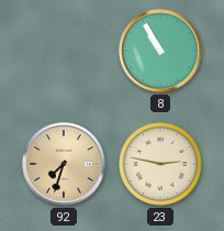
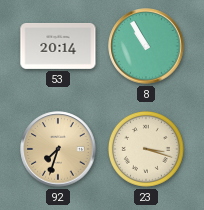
53: none -> 20:14
23: 2:47 -> 3:18
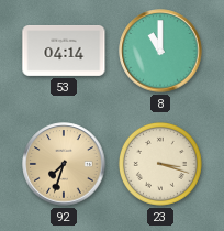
53: 20:14 -> 04:14
8: 10:55 -> 11:00
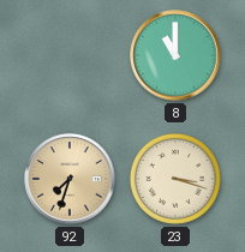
53: 04:14 -> none
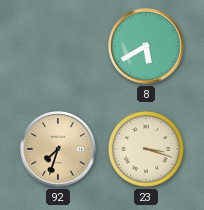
8: 11:00 -> 5:40
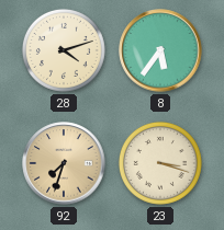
28: none -> 4:12
8: 5:40 -> 5:36
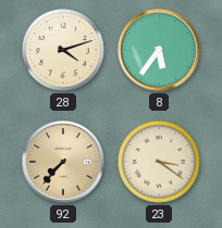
92: 7:33 -> 7:37
23: 3:18 -> 3:21
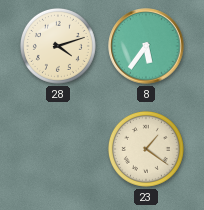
92: 7:37 -> none
23: 3:21 -> 1:21
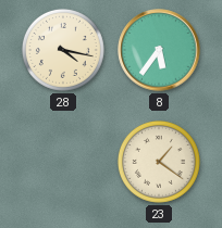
28: 4:12 -> 4:17
